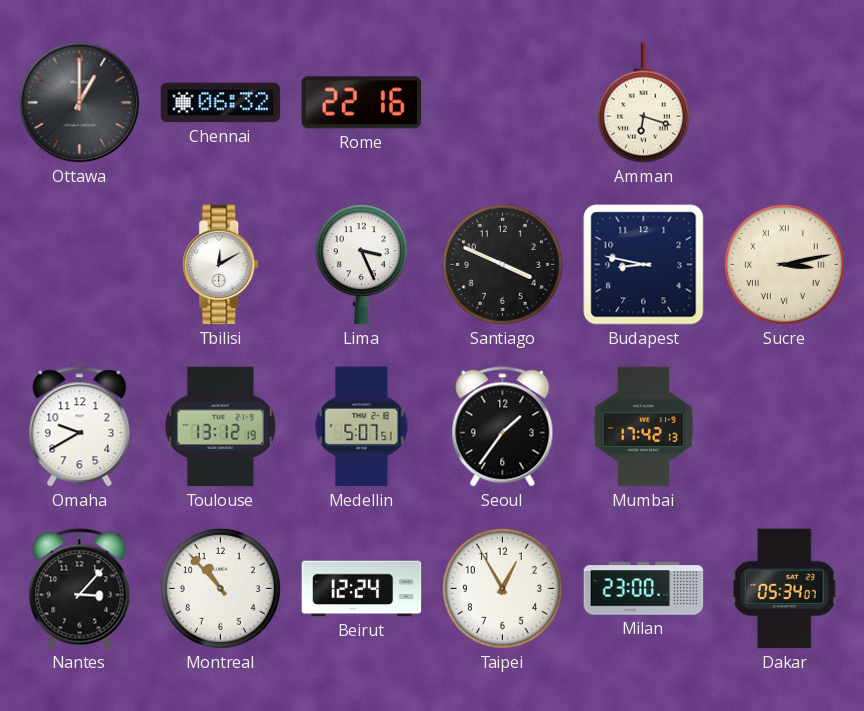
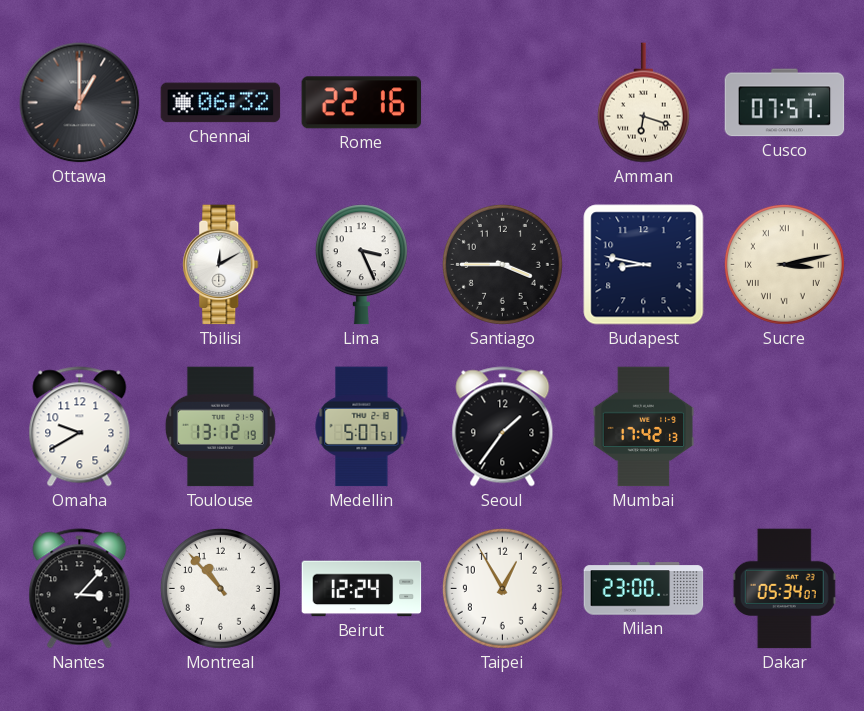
Cusco: none -> 07:57
Santiago: 3:49 -> 3:45
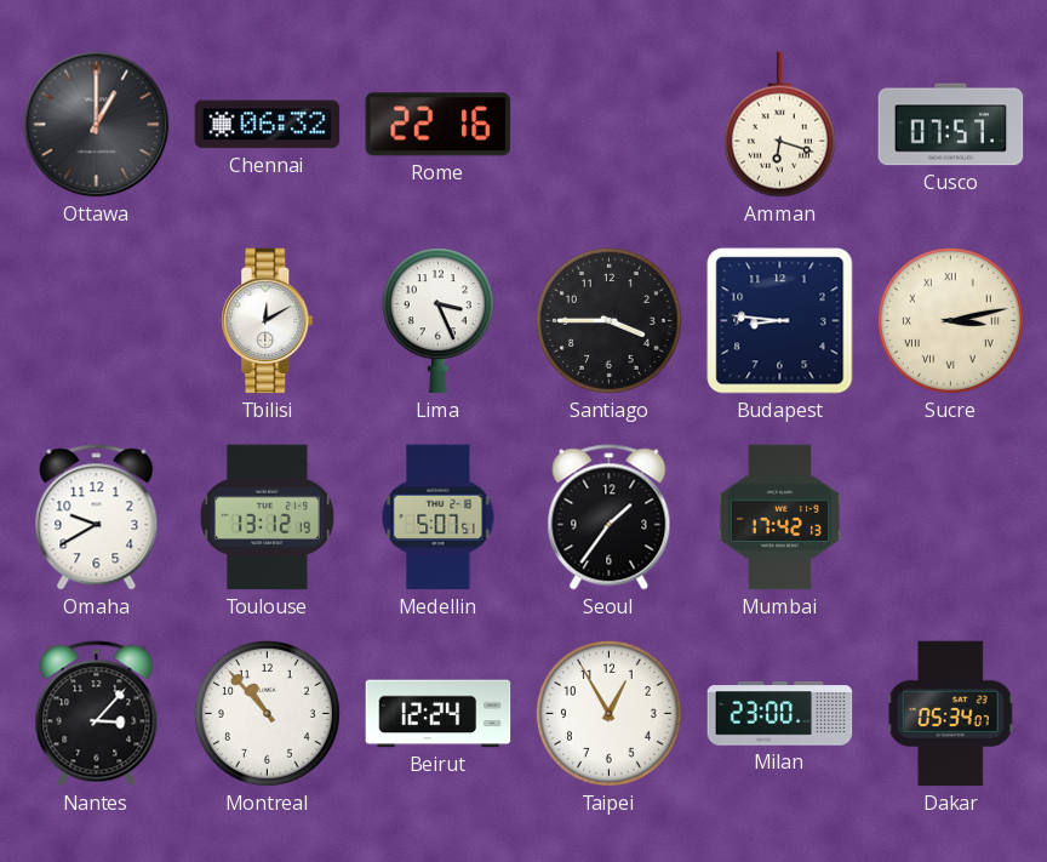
Budapest: 8:47 -> 8:46
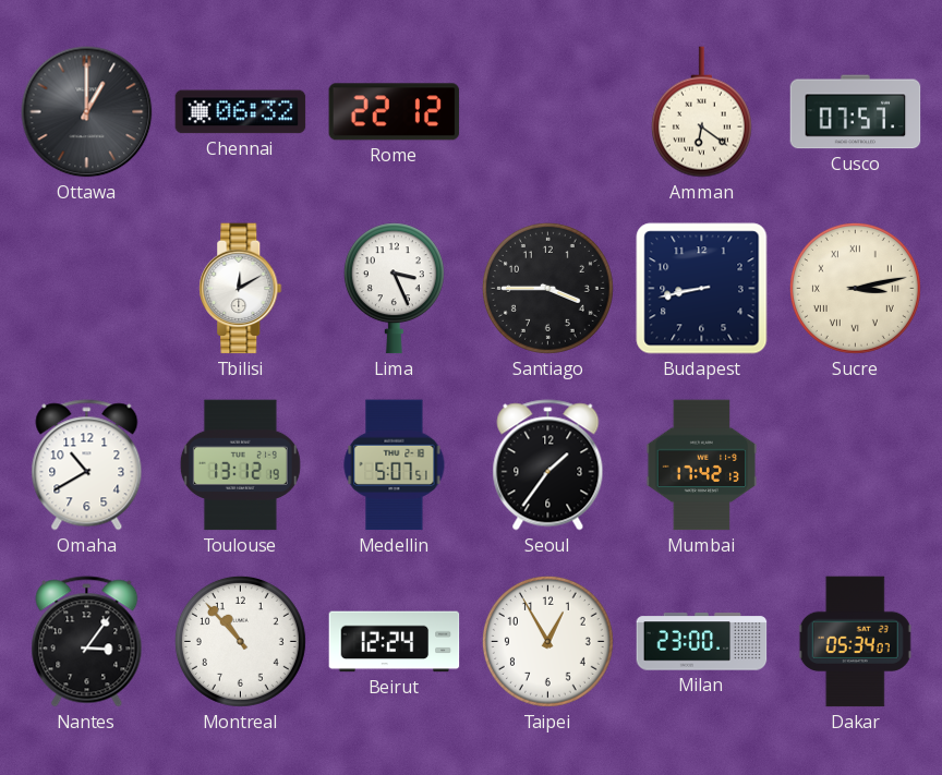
Rome: 22:16 -> 22:12
Amman: 6:18 -> 6:21
Budapest: 8:46 -> 8:43
Omaha: 9:40 -> 10:40
Nantes: 3:07 -> 3:06
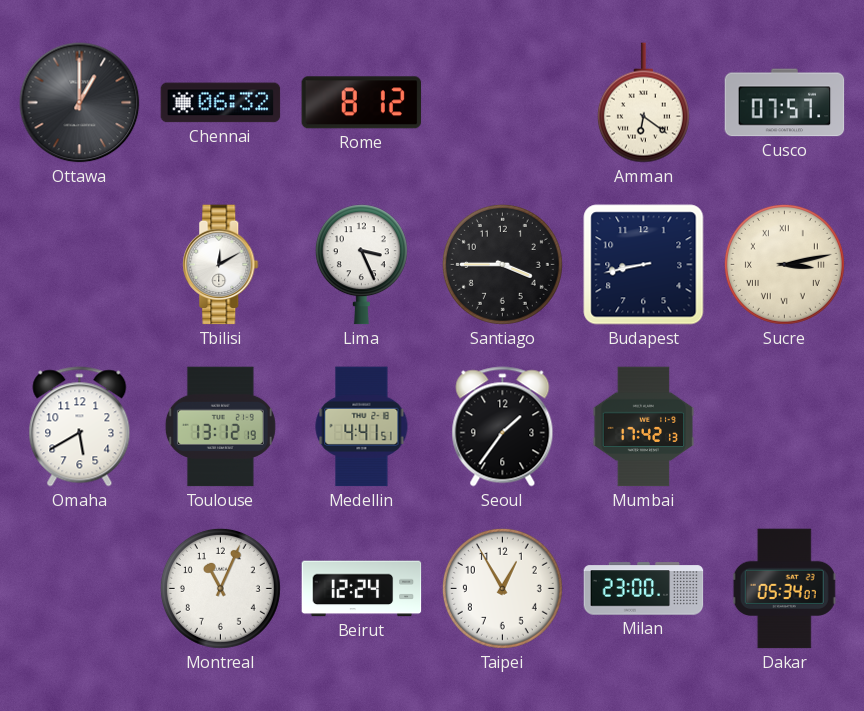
Rome: 22:12 -> 8:12
Omaha: 10:40 -> 5:40
Medellin: 5:07 -> 4:41
Nantes: 3:06 -> none
Montreal: 10:53 -> 11:04
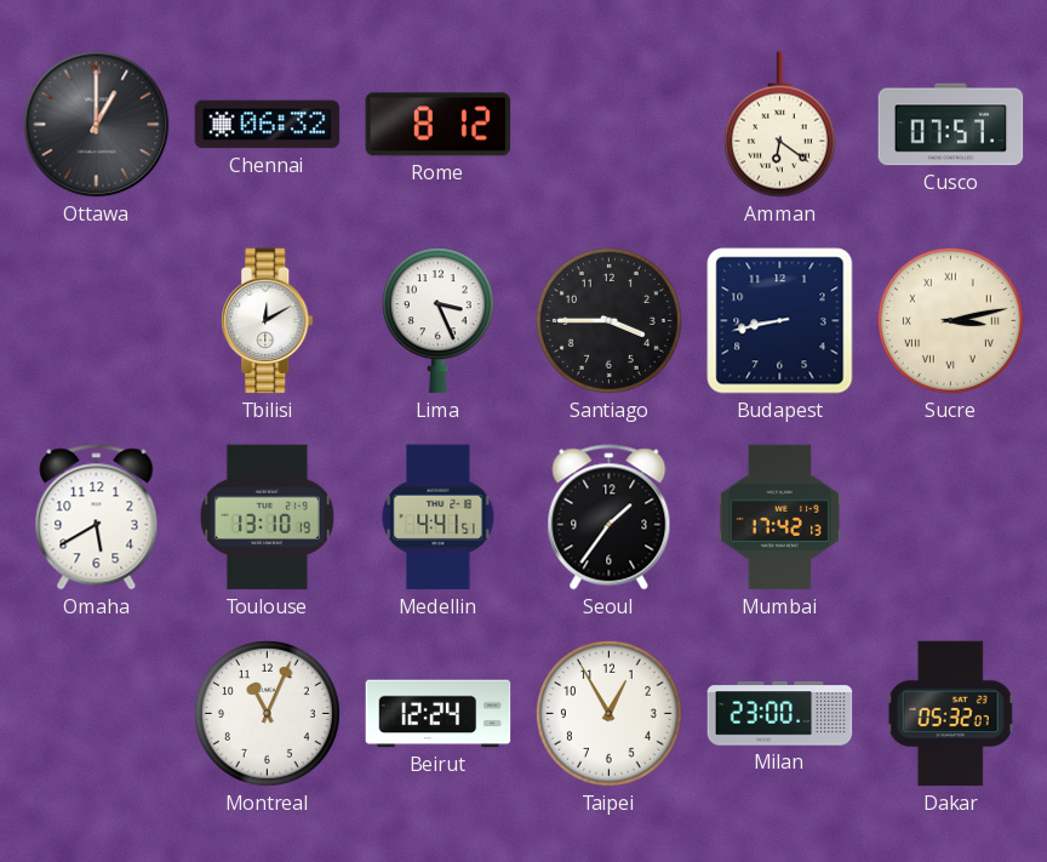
Toulouse: 13:12 -> 13:10
Dakar: 05:34 -> 05:32
